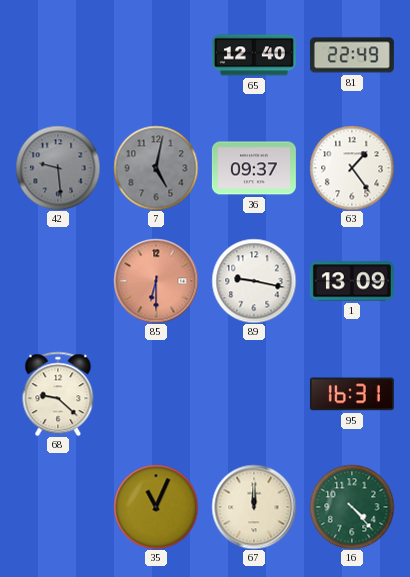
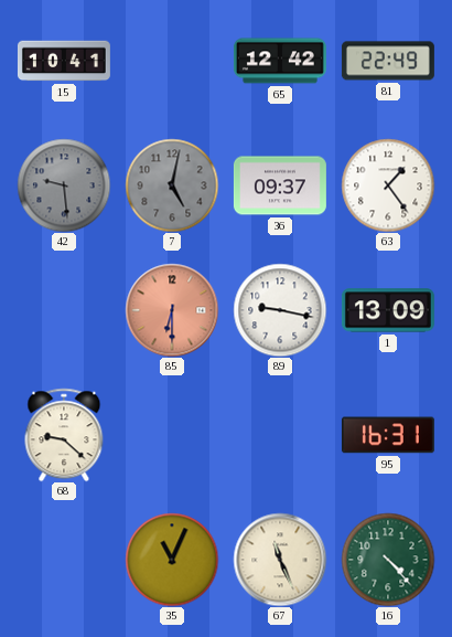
15: none -> 10:41
65: 12:40 -> 12:42
67: 12:00 -> 11:26
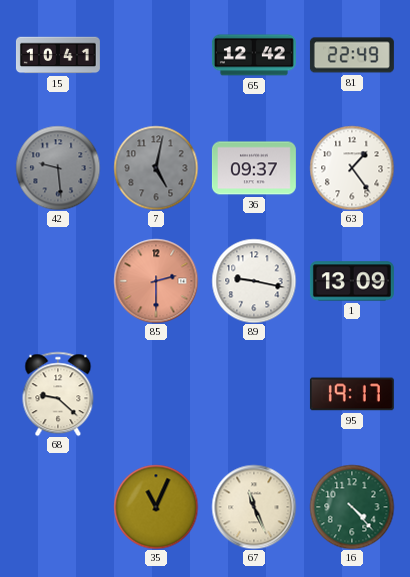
85: 6:30 -> 2:30
95: 16:31 -> 19:17
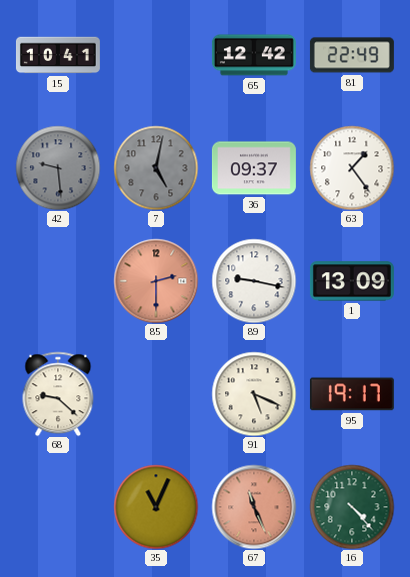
91: none -> 5:19
67 dial: cream -> salmon
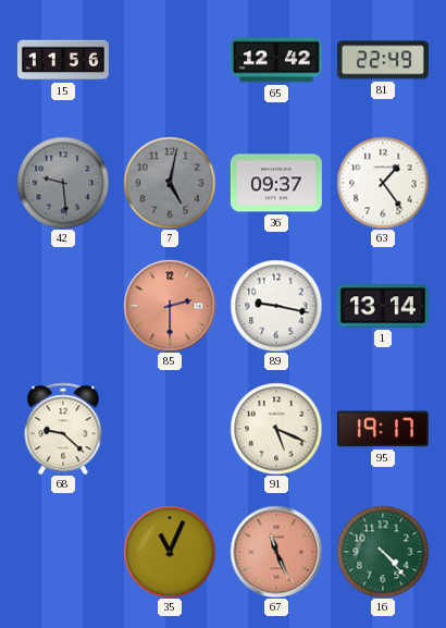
15: 10:41 -> 11:56
1: 13:09 -> 13:14
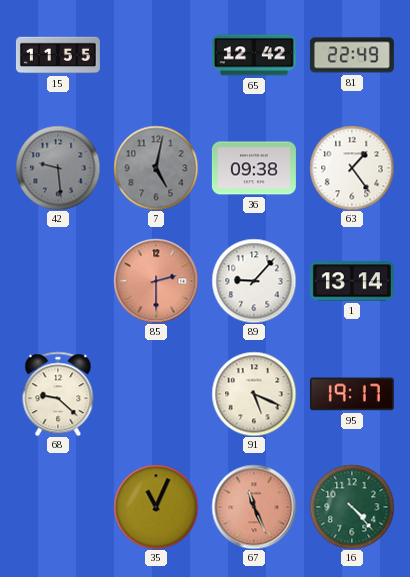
15: 11:56 -> 11:55
36: 09:37 -> 09:38
89: 9:17 -> 9:07
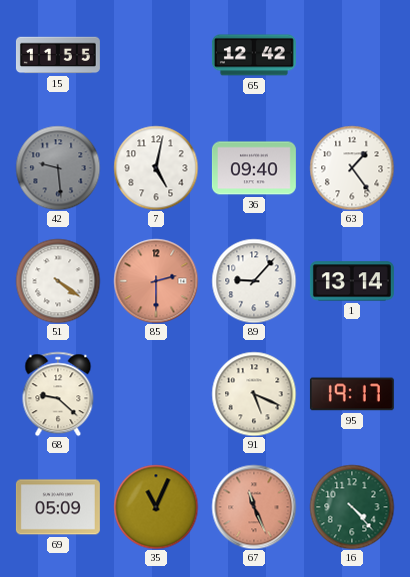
81: 22:49 -> none
7 dial: grey -> white
36: 09:38 -> 09:40
51: none -> 4:21
69: none -> 05:09
